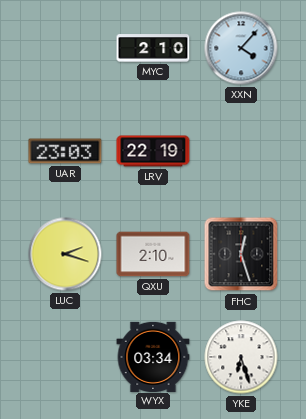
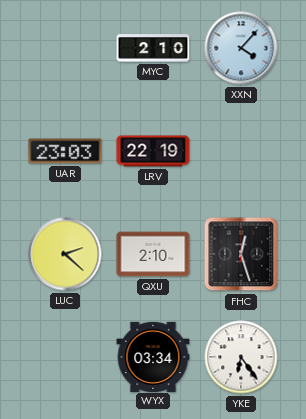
LUC: 2:18 -> 2:22
YKE: 6:27 -> 6:24
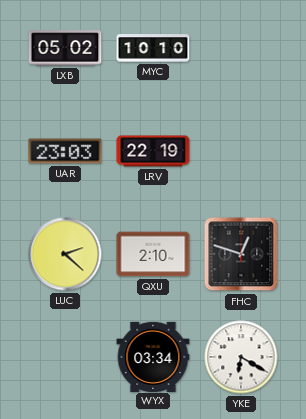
LXB: none -> 05:02
MYC: 2:10 -> 10:10
XXN: 4:07 -> none
FHC: 12:27 -> 12:48
YKE: 6:24 -> 6:20
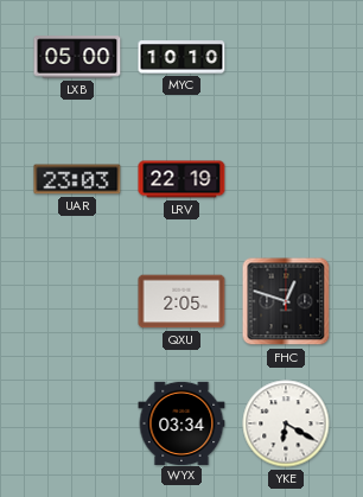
LXB: 05:02 -> 05:00
LUC: 2:22 -> none
QXU: 2:10 -> 2:05
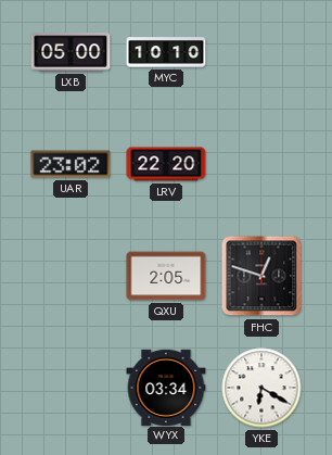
UAR: 23:03 -> 23:02
LRV: 22:19 -> 22:20
